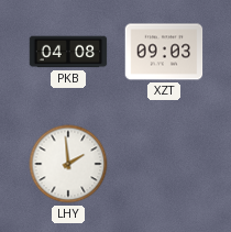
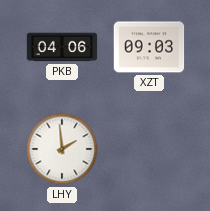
PKB: 04:08 -> 04:06
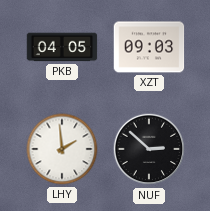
PKB: 04:06 -> 04:05
NUF: none -> 2:52
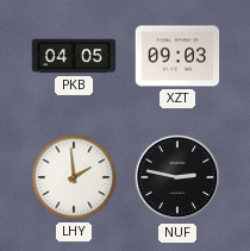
NUF: 2:52 -> 2:47
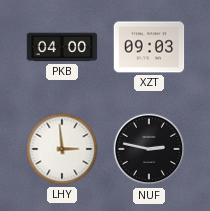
PKB: 04:05 -> 04:00
LHY: 1:59 -> 2:59
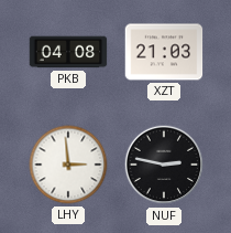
PKB: 04:00 -> 04:08
XZT: 09:03 -> 21:03
